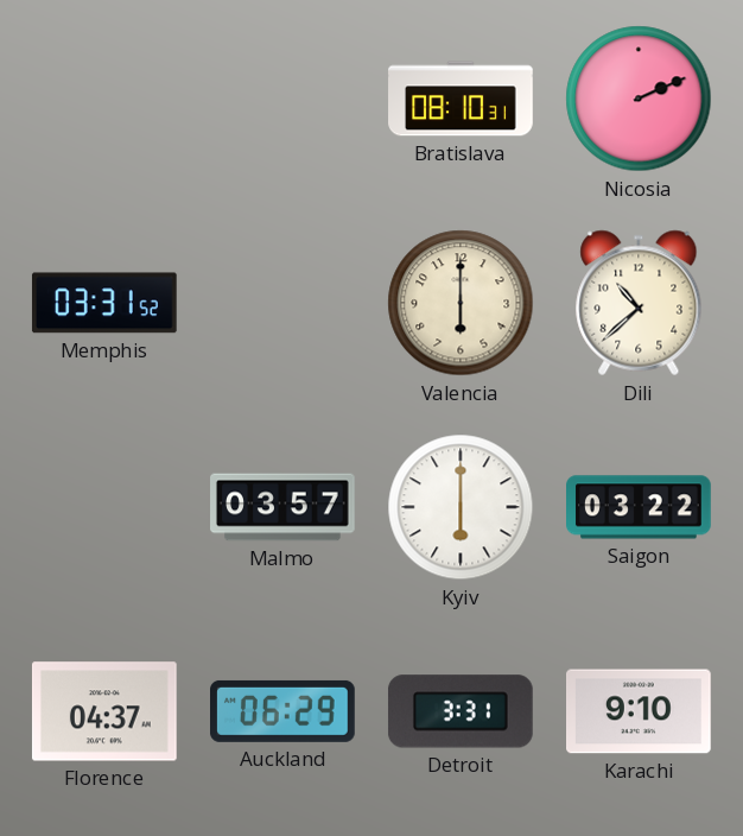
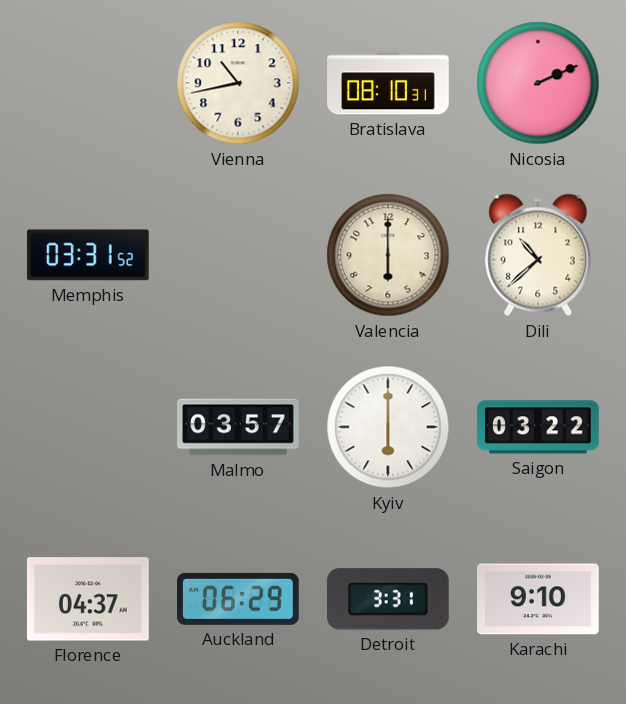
Vienna: none -> 10:43
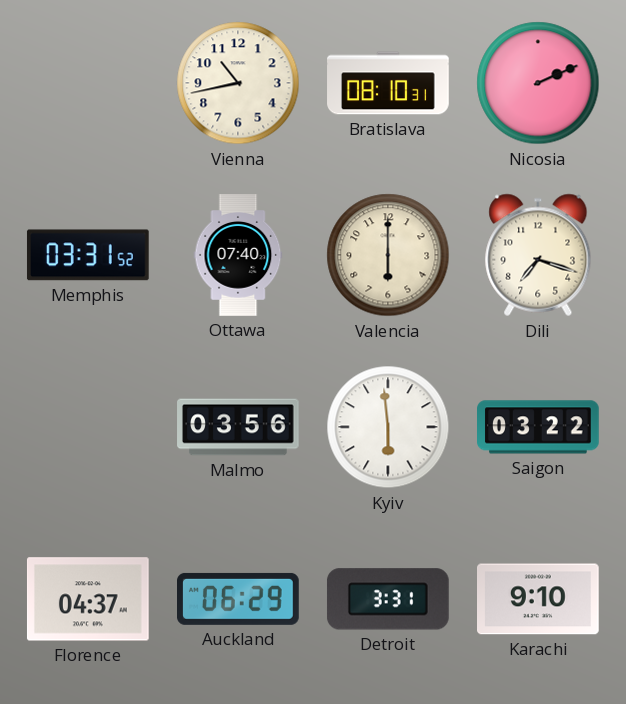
Ottawa: none -> 07:40
Dili: 10:38 -> 7:18
Malmo: 03:57 -> 03:56
Kyiv: 6:00 -> 5:59
